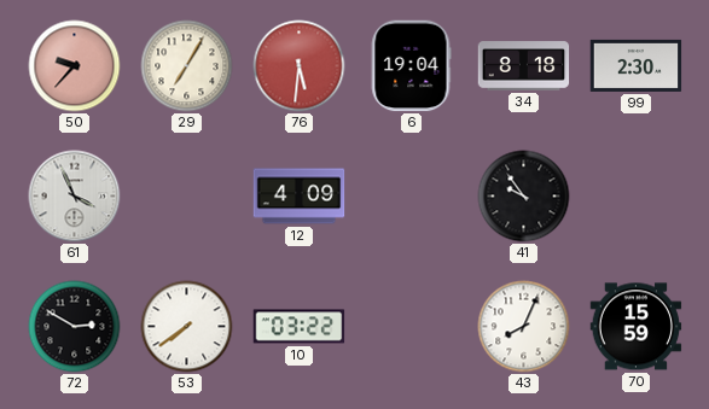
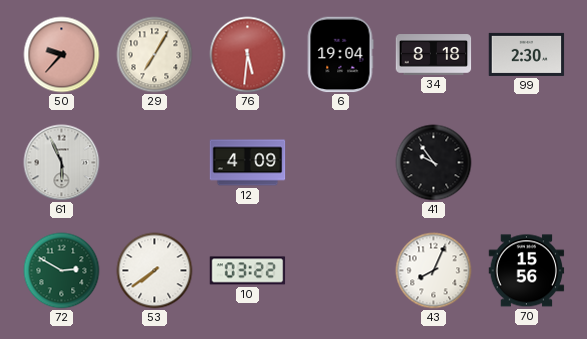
61: 3:56 -> 5:56
72 dial: black -> green
70: 15:59 -> 15:56
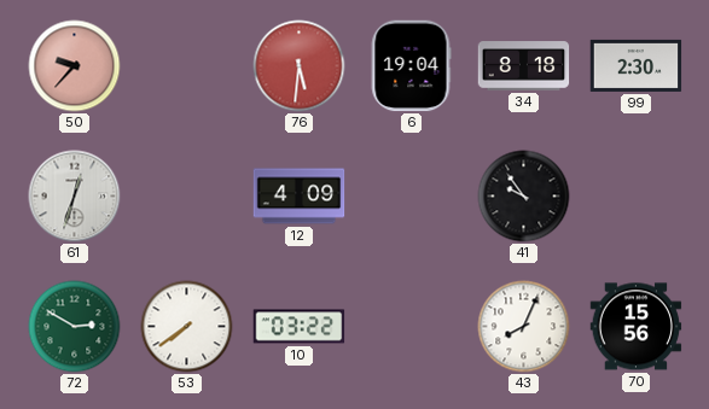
29: 7:05 -> none
61: 5:56 -> 12:33
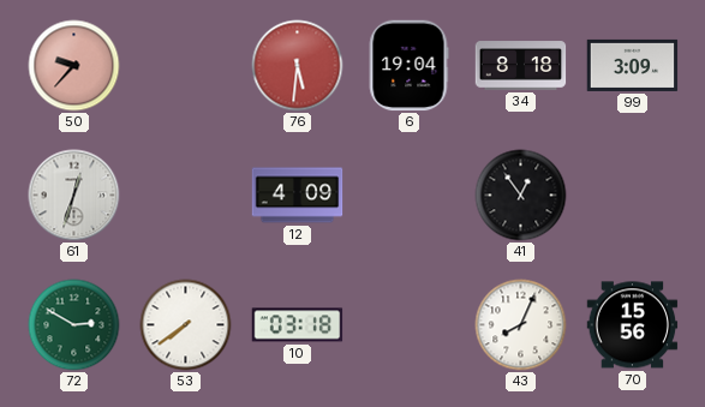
99: 2:30 -> 3:09
41: 9:54 -> 12:54
10: 03:22 -> 03:18
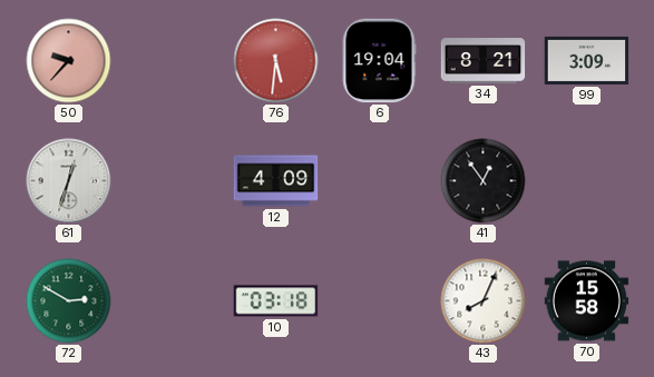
34: 8:18 -> 8:21
53: 7:39 -> none
70: 15:56 -> 15:58
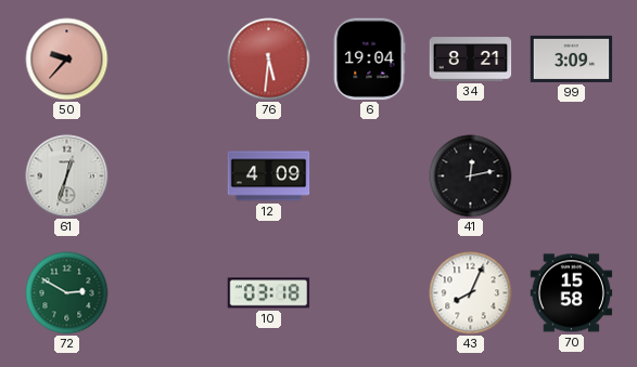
41: 12:54 -> 12:13
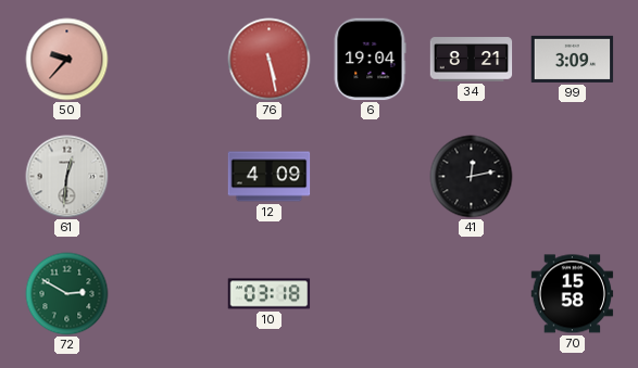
76: 5:31 -> 5:28
61: 12:33 -> 12:31
43: 8:04 -> none
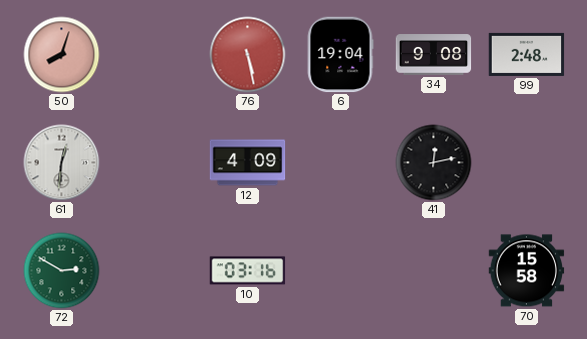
50: 9:37 -> 8:03
34: 8:21 -> 9:08
99: 3:09 -> 2:48
10: 03:18 -> 03:16
